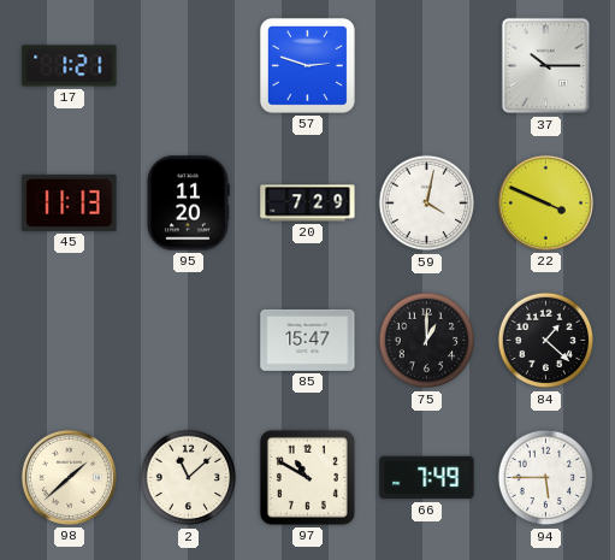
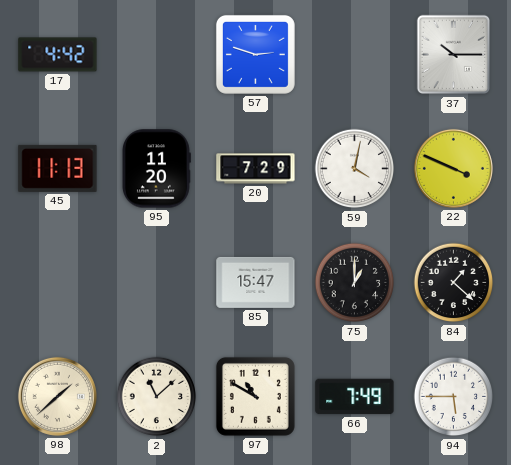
17: 1:21 -> 4:42
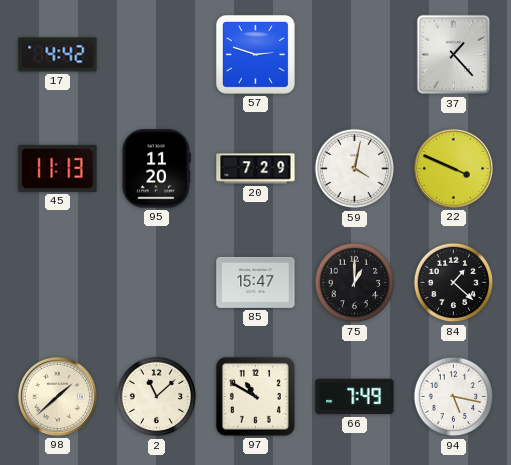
37: 10:15 -> 1:23
94: 5:45 -> 5:17
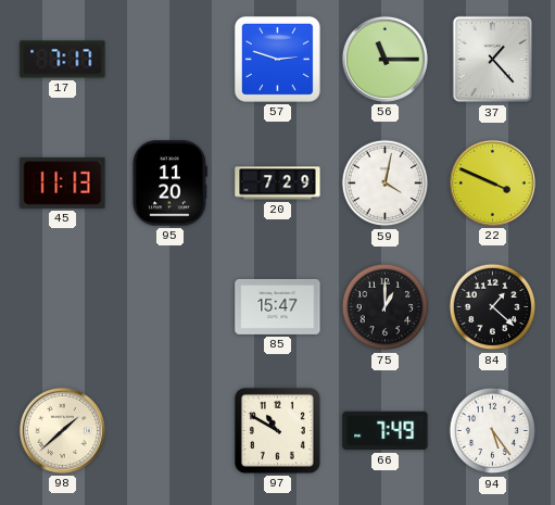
17: 4:42 -> 7:17
56: none -> 11:15
2: 11:08 -> none
94: 5:17 -> 5:24
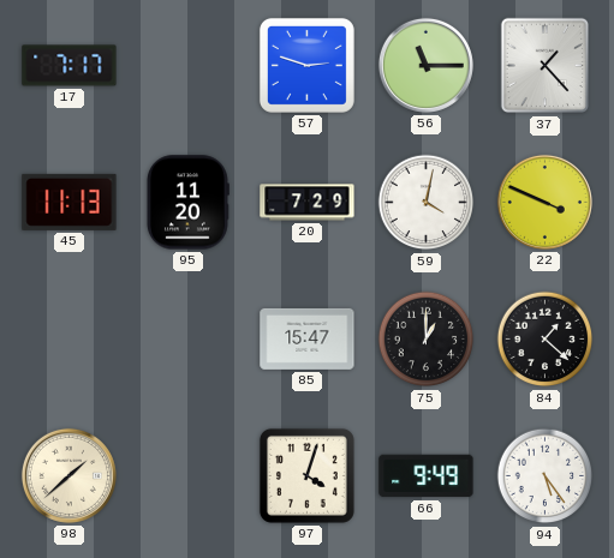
97: 10:50 -> 4:03
66: 7:49 -> 9:49
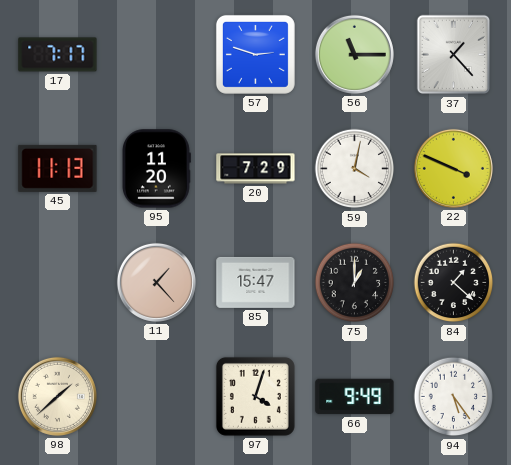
11: none -> 1:23
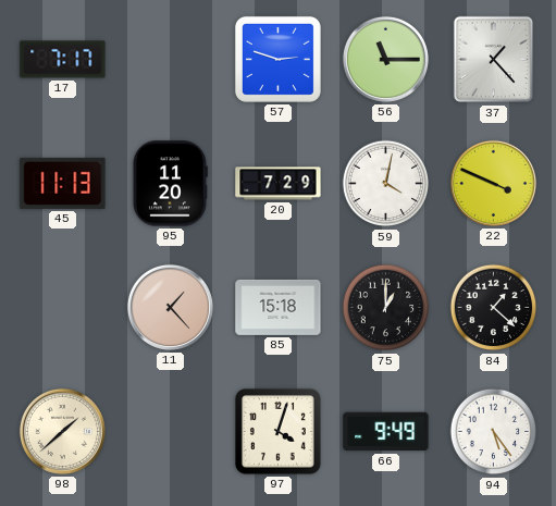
85: 15:47 -> 15:18
